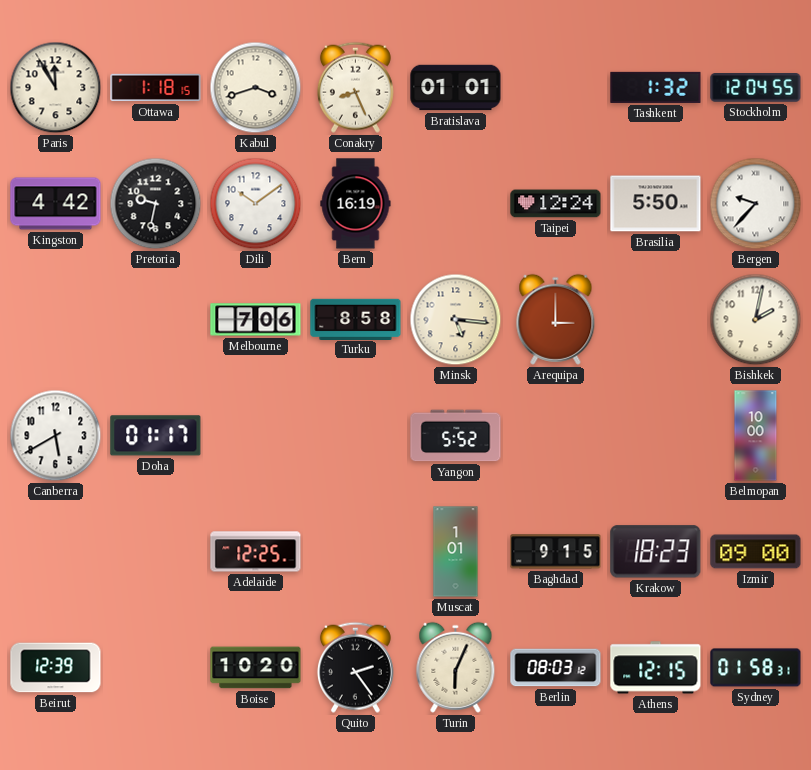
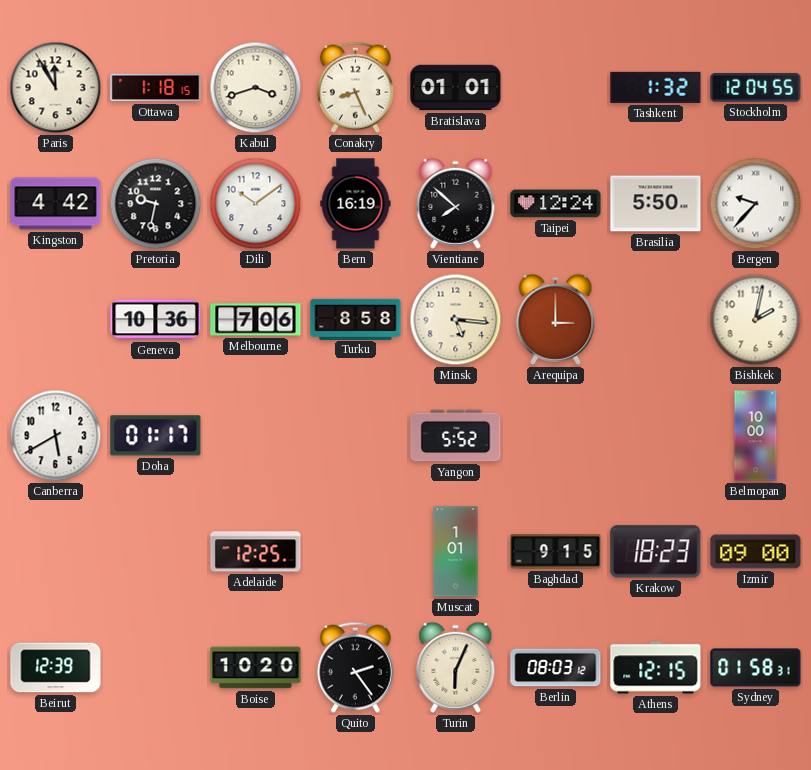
Vientiane: none -> 7:52
Geneva: none -> 10:36
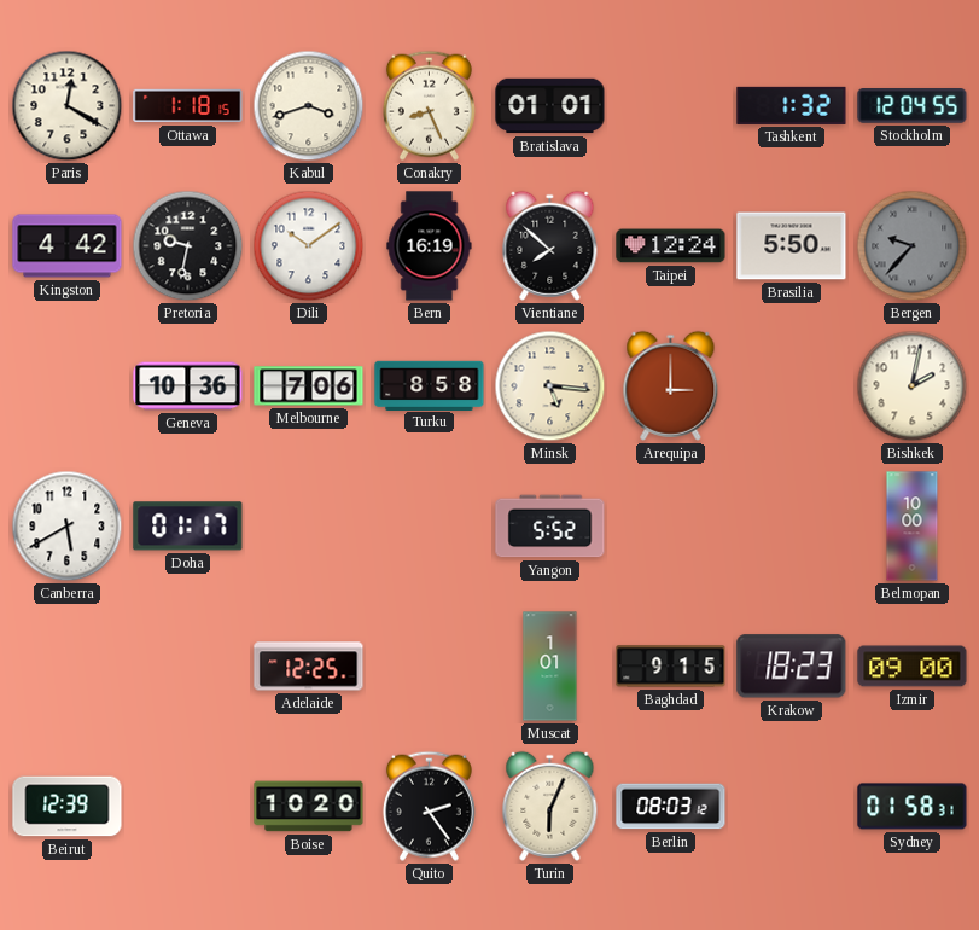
Paris: 11:55 -> 12:20
Bergen dial: white -> grey
Athens: 12:15 -> none
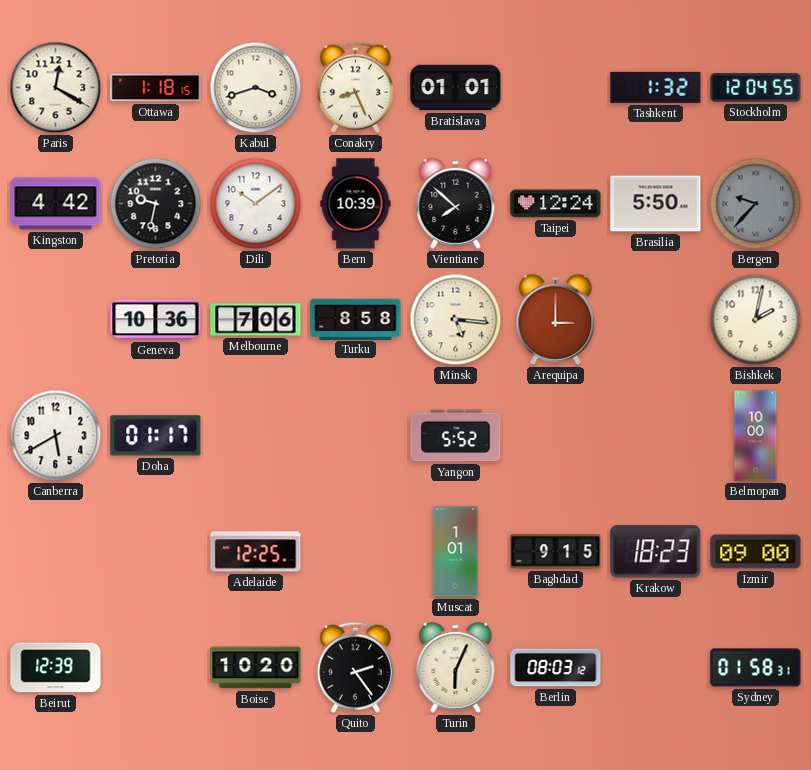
Bern: 16:19 -> 10:39
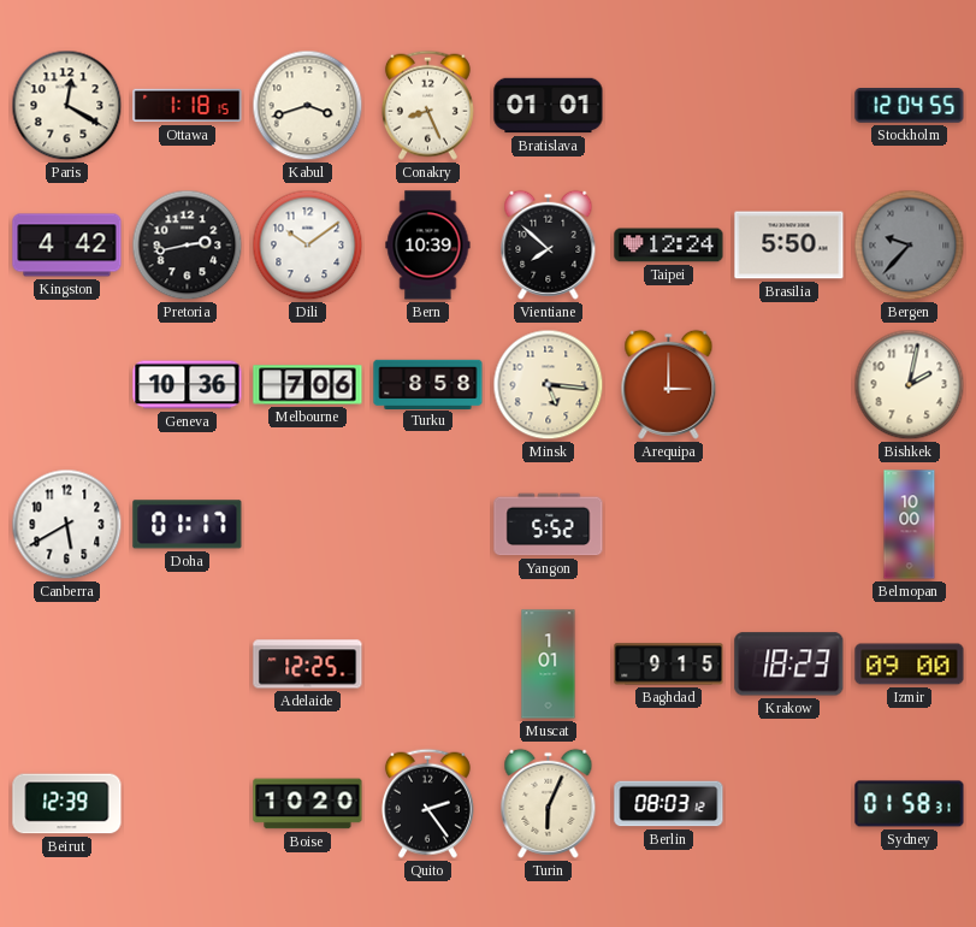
Tashkent: 1:32 -> none
Pretoria: 9:32 -> 2:43
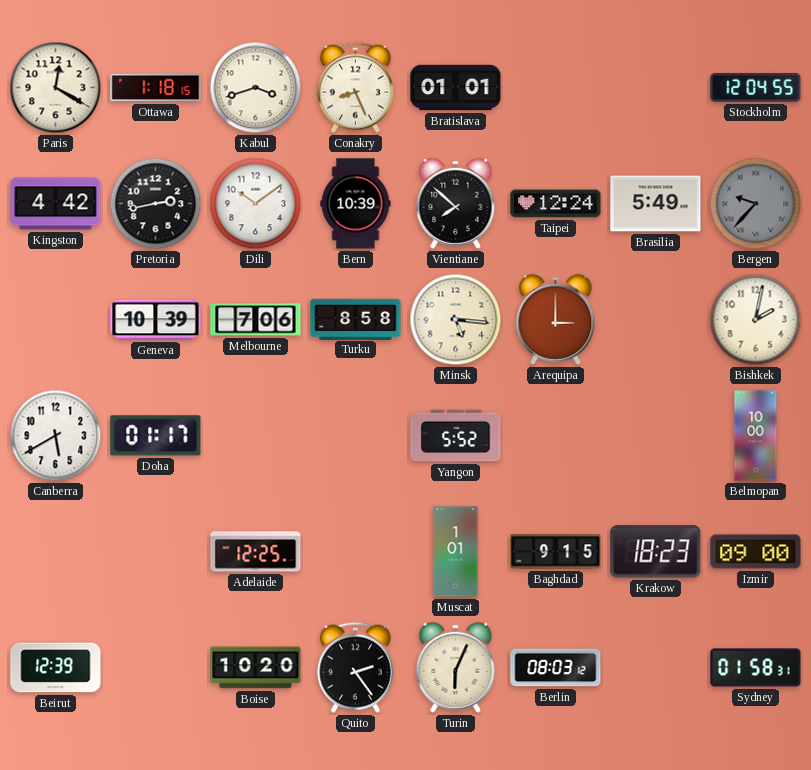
Brasilia: 5:50 -> 5:49
Geneva: 10:36 -> 10:39
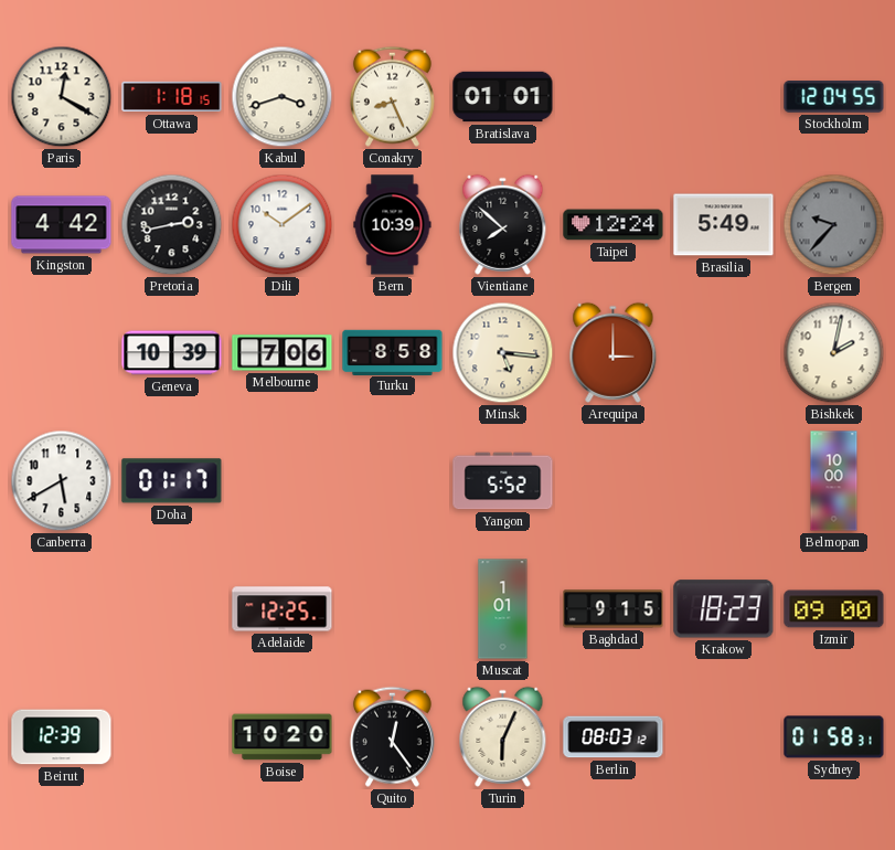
Quito: 2:24 -> 12:24
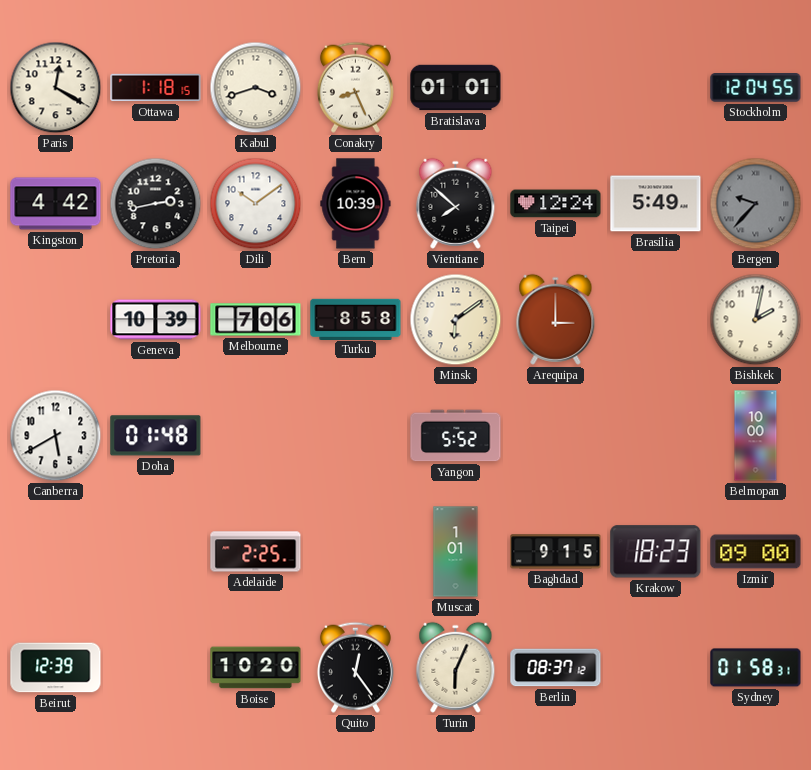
Minsk: 5:16 -> 6:09
Doha: 01:17 -> 01:48
Adelaide: 12:25 -> 2:25
Berlin: 08:03 -> 08:37
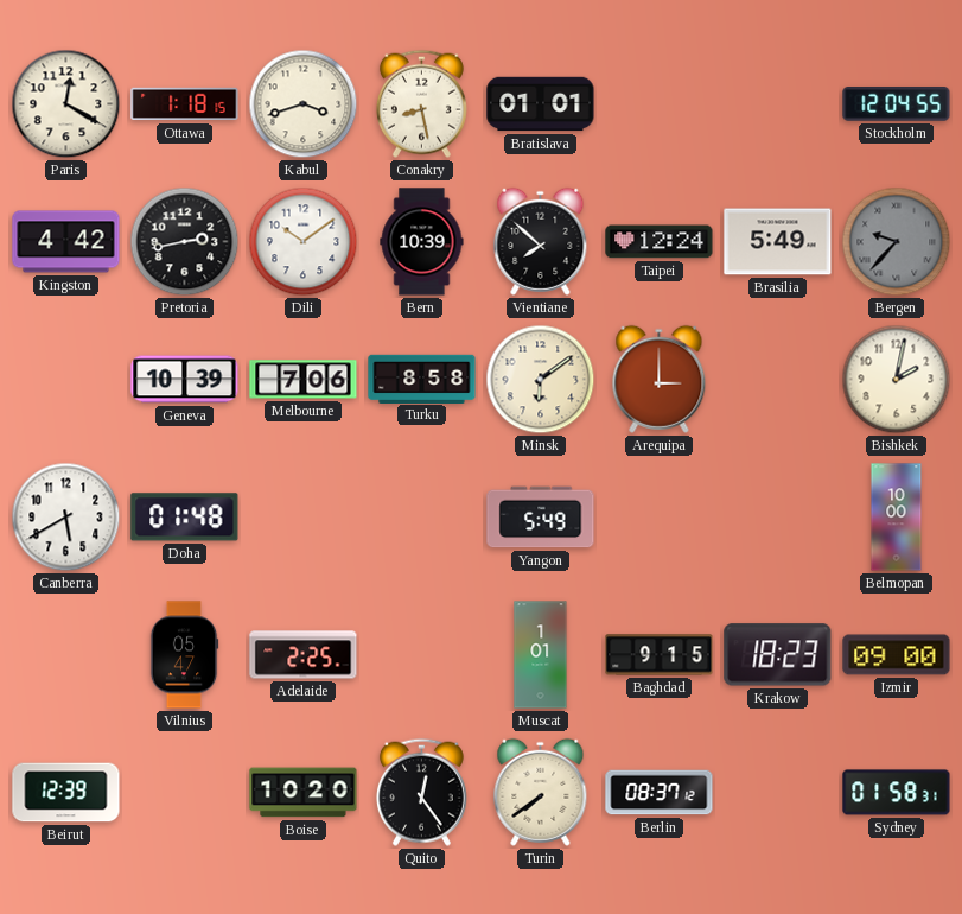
Conakry: 8:26 -> 8:28
Yangon: 5:52 -> 5:49
Vilnius: none -> 05:47
Turin: 6:04 -> 7:39
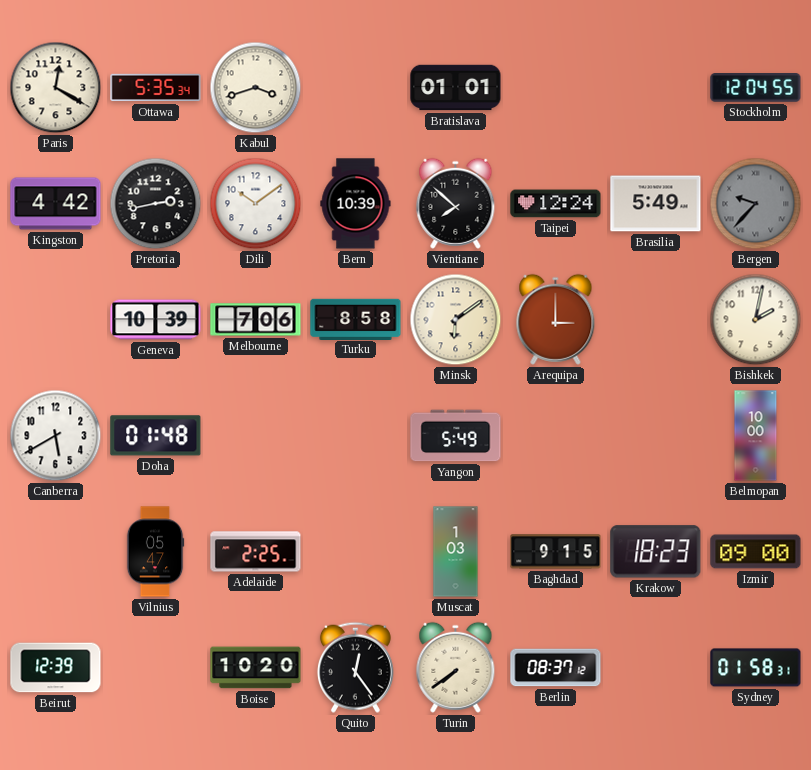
Ottawa: 1:18 -> 5:35
Conakry: 8:28 -> none
Muscat: 1:01 -> 1:03
